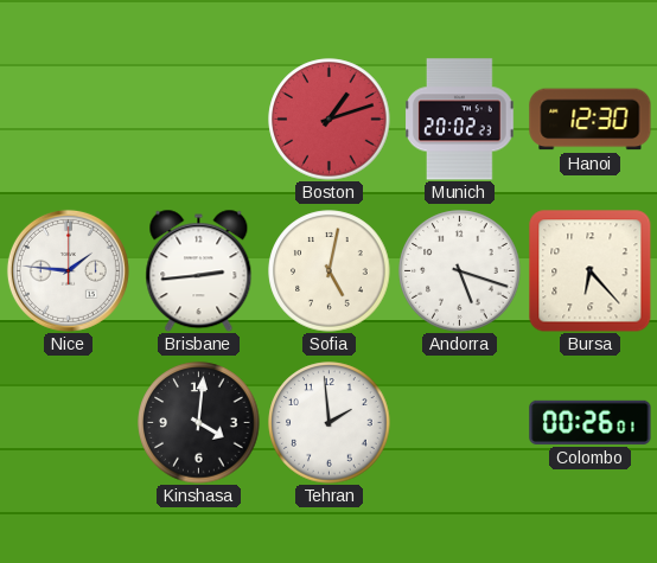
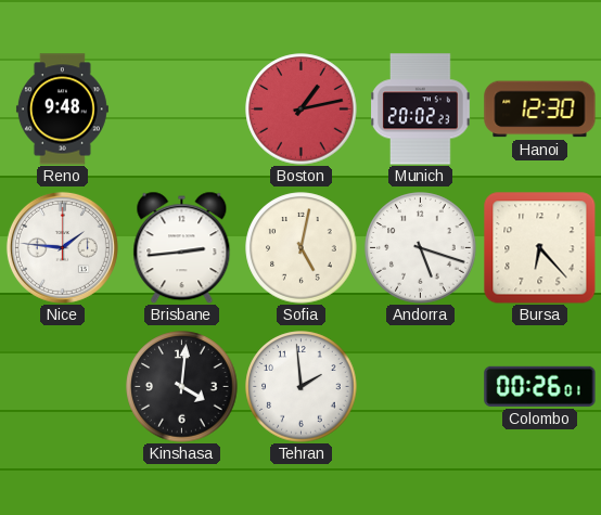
Reno: none -> 9:48
Boston: 1:12 -> 1:13
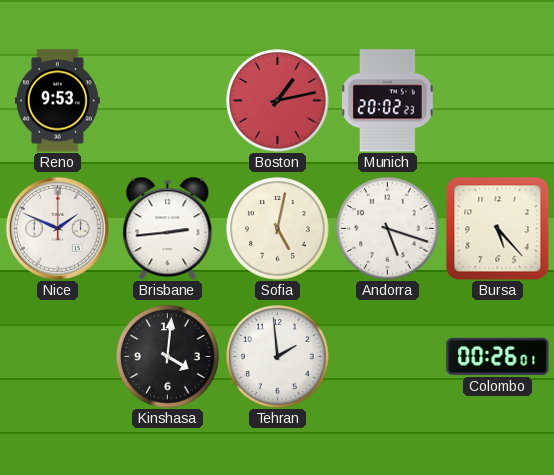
Reno: 9:48 -> 9:53
Hanoi: 12:30 -> none
Nice: 1:46 -> 1:49
Bursa: 6:23 -> 5:23
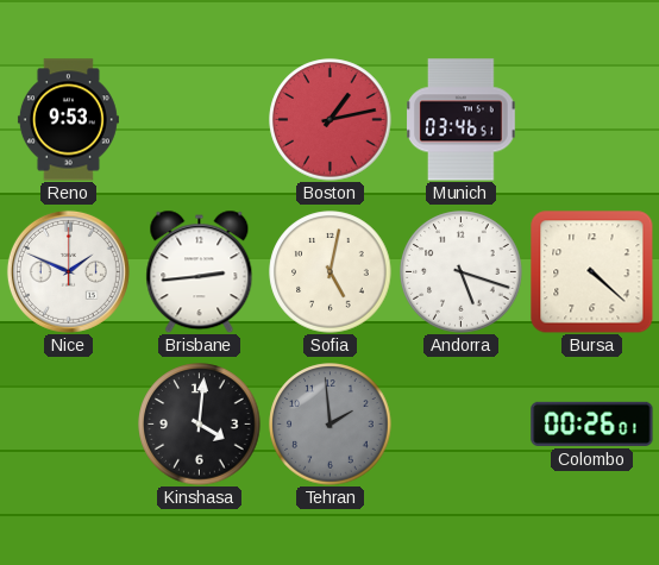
Munich: 20:02 -> 03:46
Bursa: 5:23 -> 4:22
Tehran dial: white -> grey
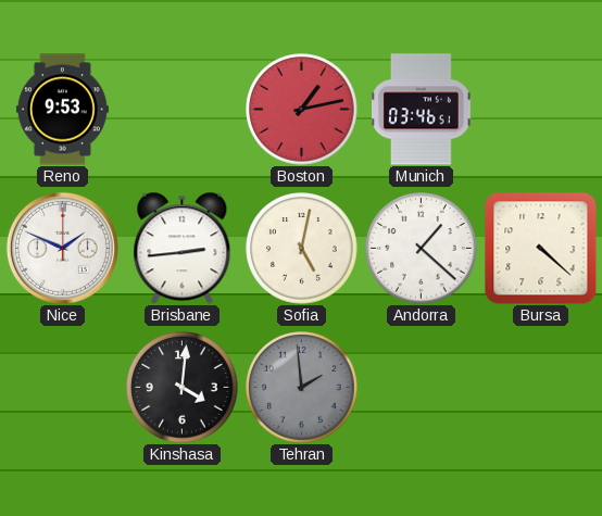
Andorra: 5:18 -> 1:22
Colombo: 00:26 -> none
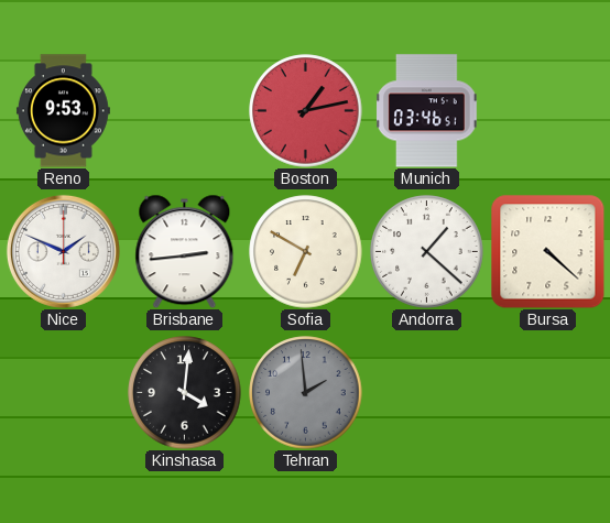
Sofia: 5:02 -> 6:50
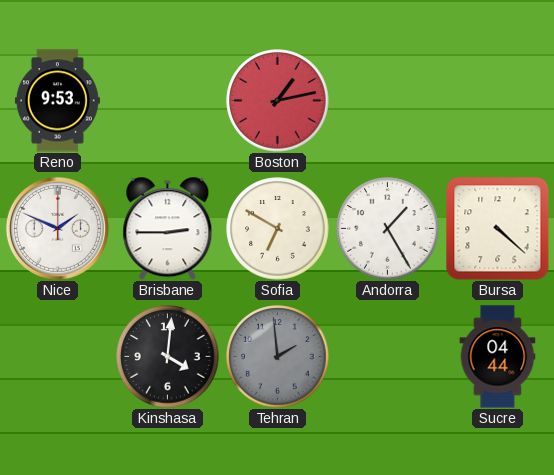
Munich: 03:46 -> none
Brisbane: 2:44 -> 2:45
Andorra: 1:22 -> 1:25
Sucre: none -> 04:44
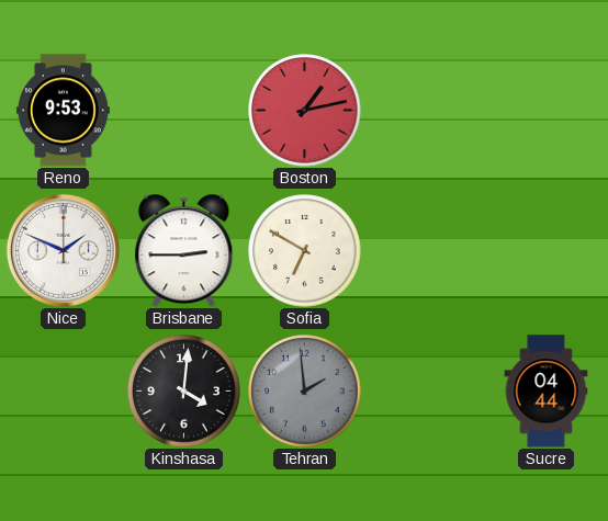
Andorra: 1:25 -> none
Bursa: 4:22 -> none
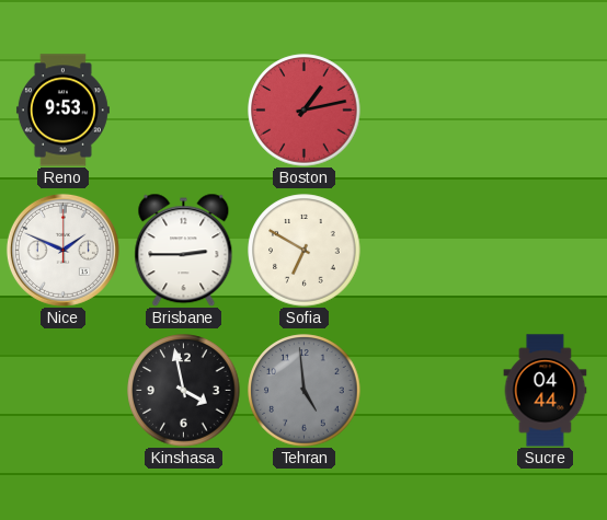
Kinshasa: 4:01 -> 3:58
Tehran: 1:59 -> 4:59
